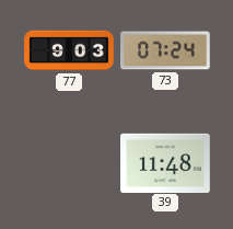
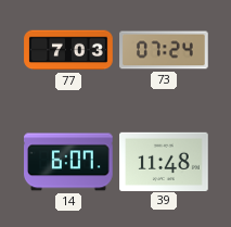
77: 9:03 -> 7:03
14: none -> 6:07
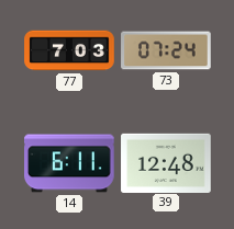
14: 6:07 -> 6:11
39: 11:48 -> 12:48
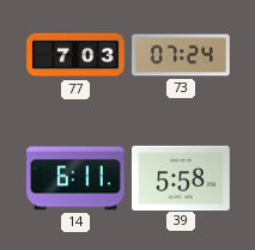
39: 12:48 -> 5:58
